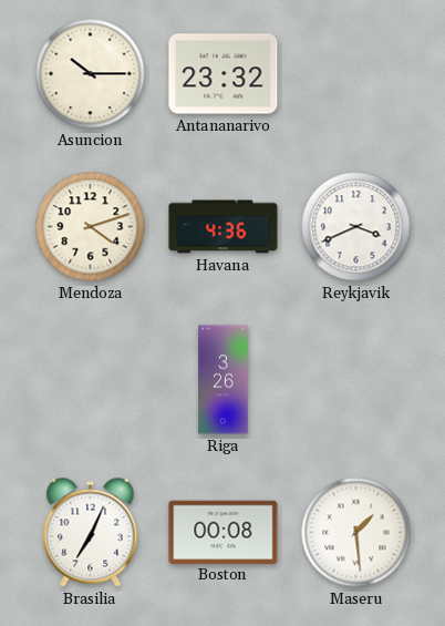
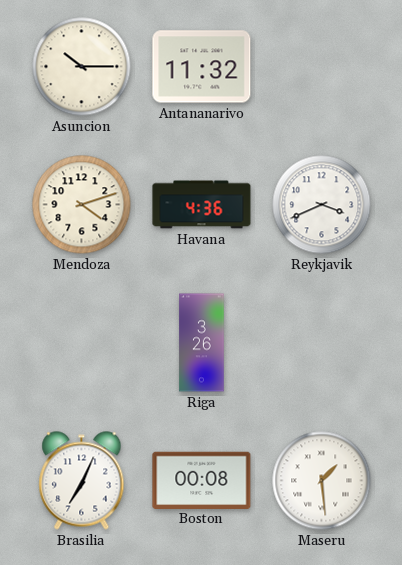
Antananarivo: 23:32 -> 11:32
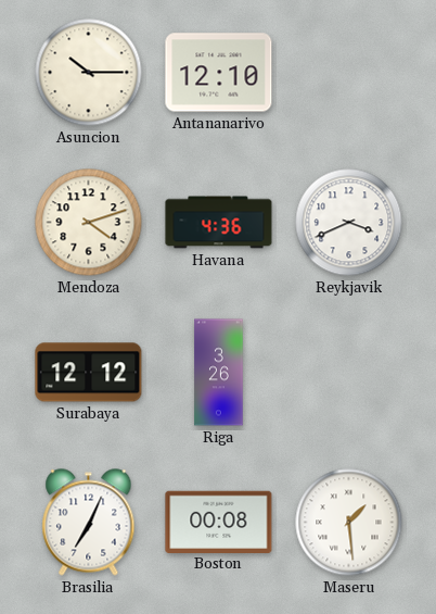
Antananarivo: 11:32 -> 12:10
Surabaya: none -> 12:12
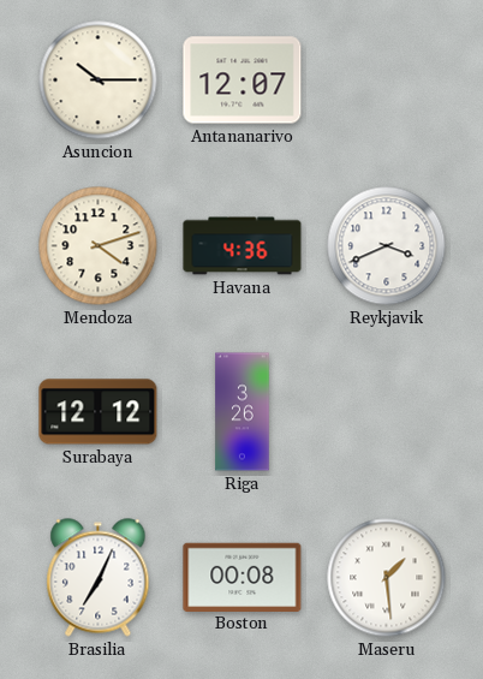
Antananarivo: 12:10 -> 12:07
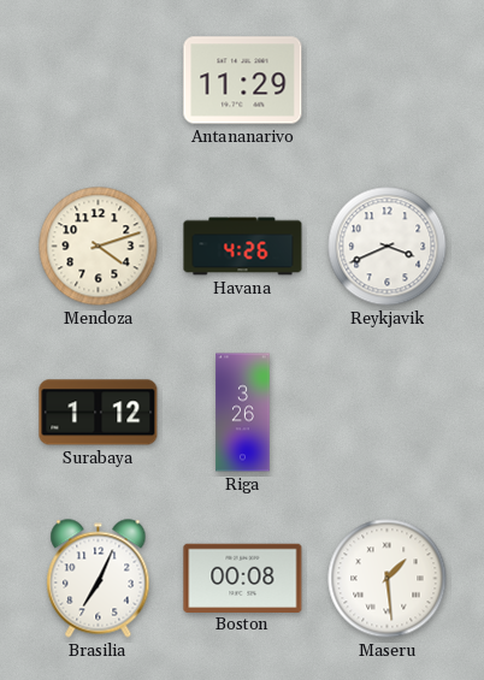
Asuncion: 10:15 -> none
Antananarivo: 12:07 -> 11:29
Havana: 4:36 -> 4:26
Surabaya: 12:12 -> 1:12
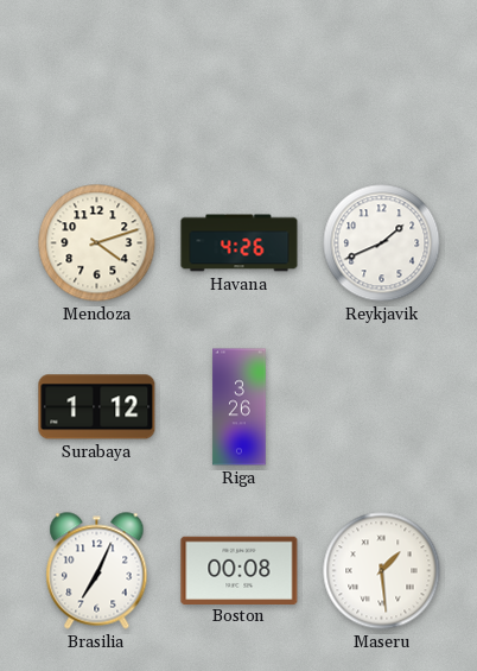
Antananarivo: 11:29 -> none
Reykjavik: 3:41 -> 1:41
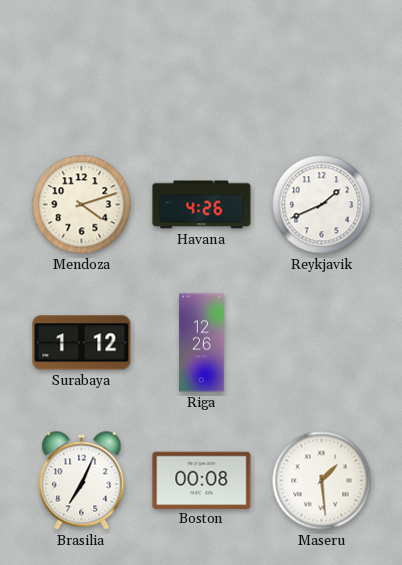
Riga: 3:26 -> 12:26
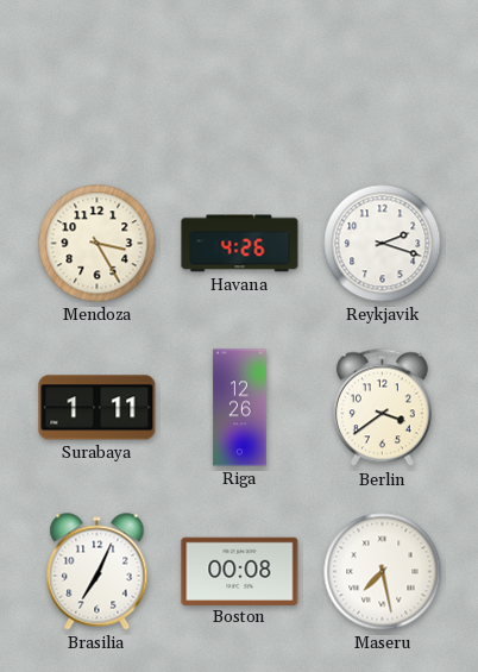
Mendoza: 4:12 -> 3:25
Reykjavik: 1:41 -> 2:18
Surabaya: 1:12 -> 1:11
Berlin: none -> 3:39
Maseru: 1:29 -> 7:28
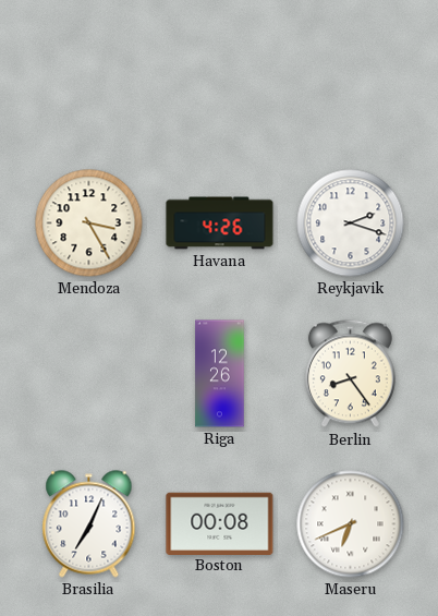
Surabaya: 1:11 -> none
Berlin: 3:39 -> 8:24
Maseru: 7:28 -> 6:41
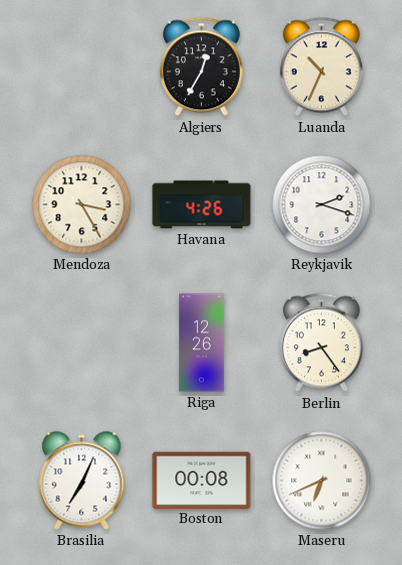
Algiers: none -> 12:35
Luanda: none -> 10:34
